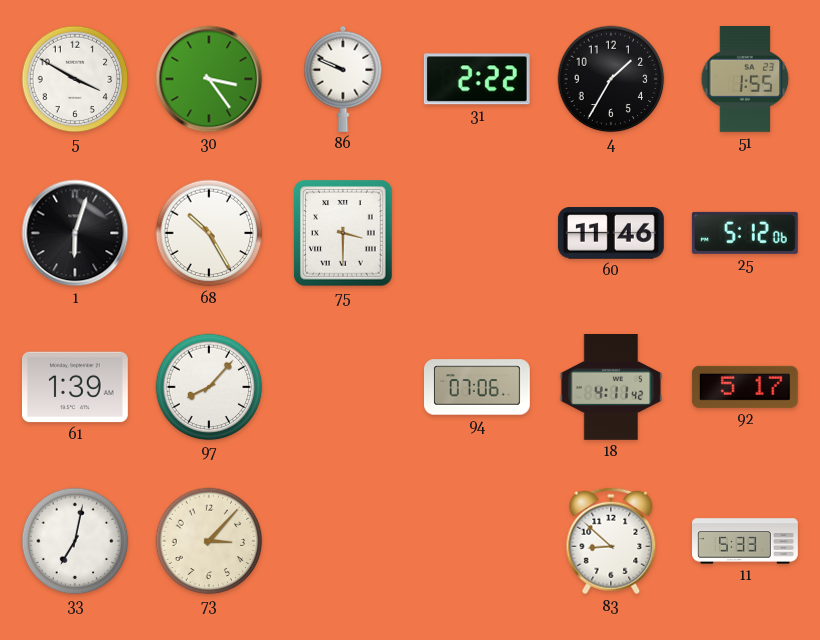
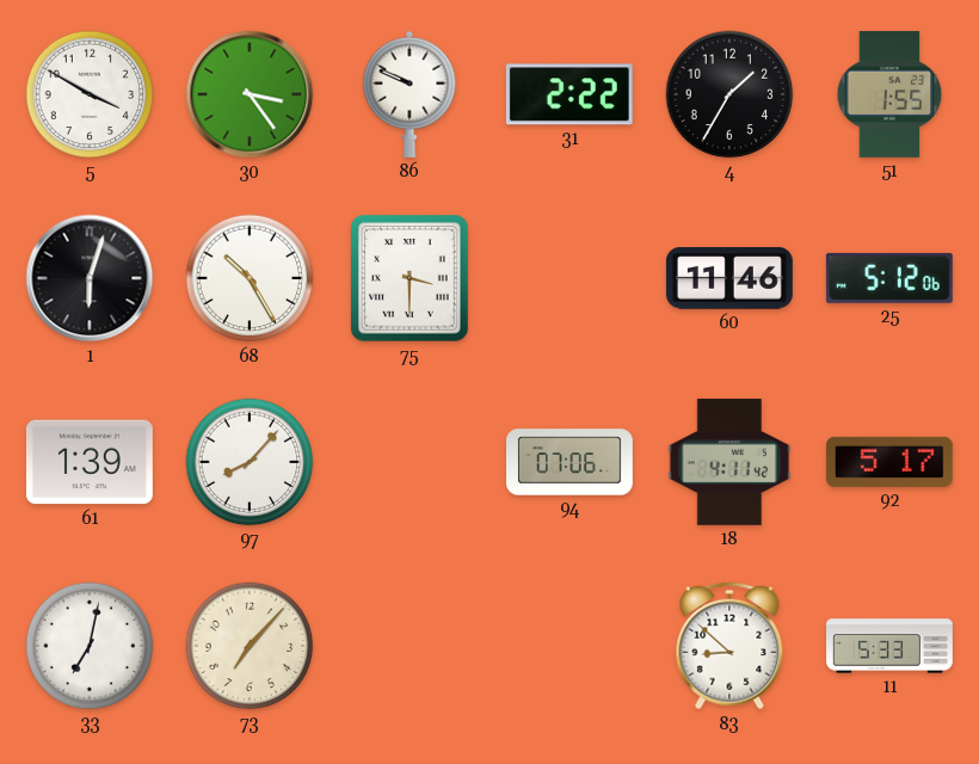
73: 3:07 -> 7:07
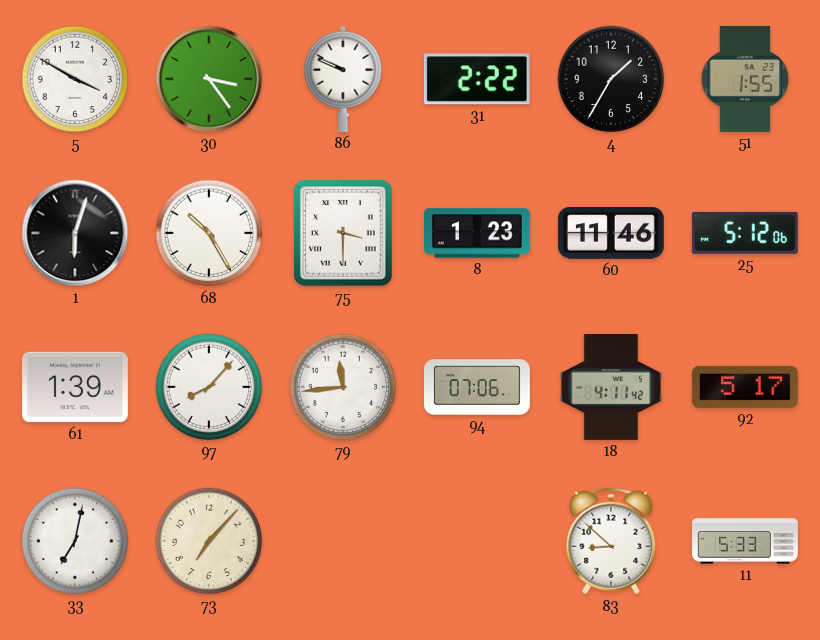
8: none -> 1:23
79: none -> 11:44
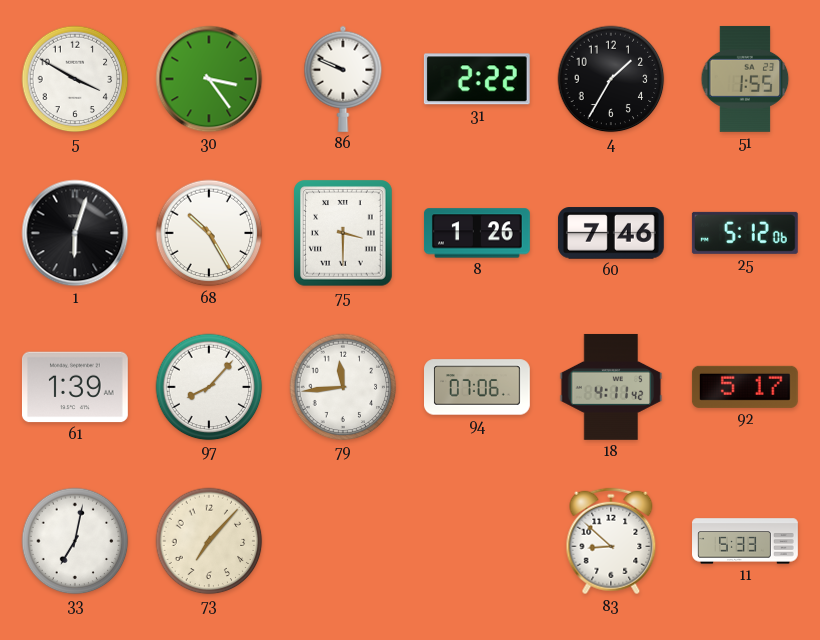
8: 1:23 -> 1:26
60: 11:46 -> 7:46
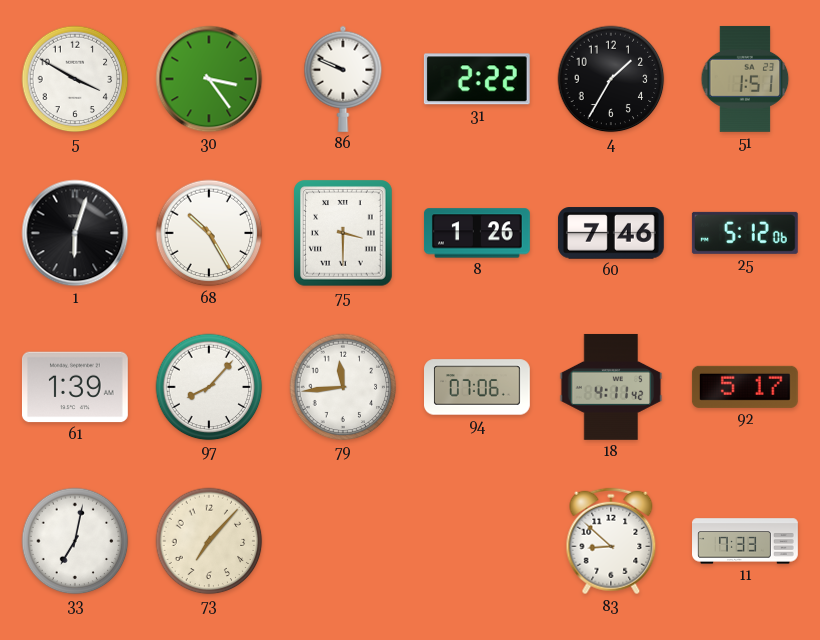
51: 1:55 -> 1:51
11: 5:33 -> 7:33
